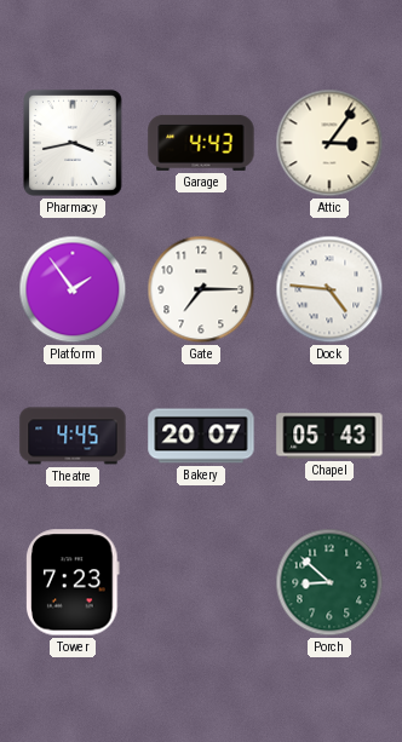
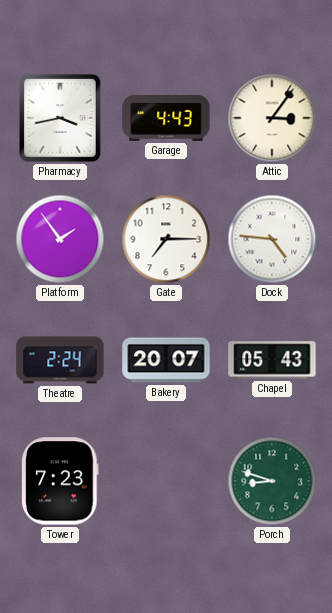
Theatre: 4:45 -> 2:24
Porch: 8:52 -> 8:48
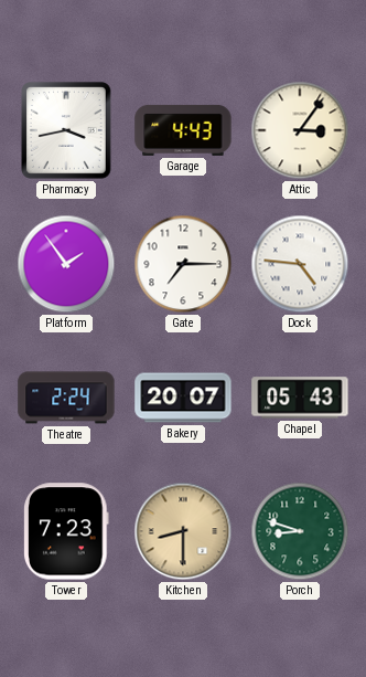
Kitchen: none -> 8:30
